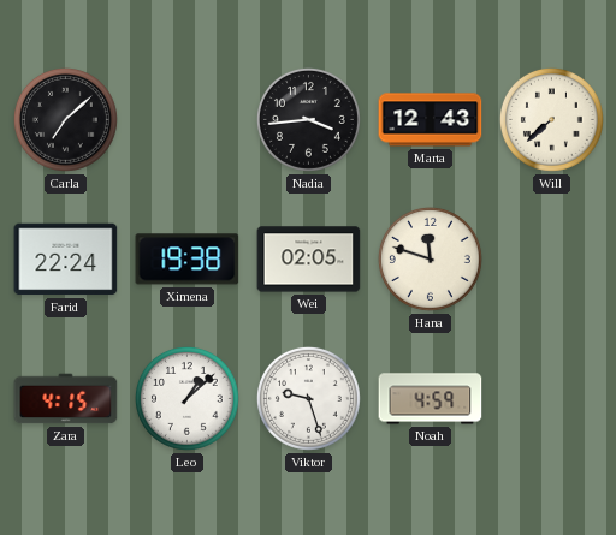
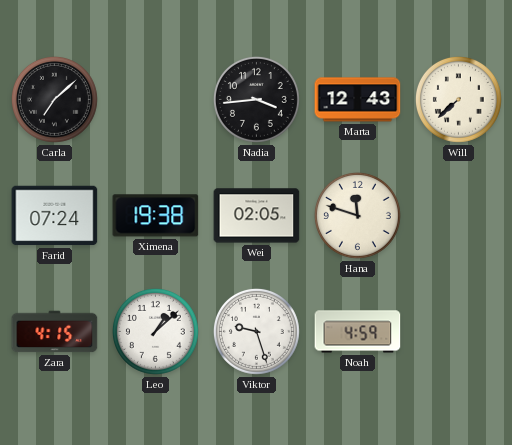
Farid: 22:24 -> 07:24
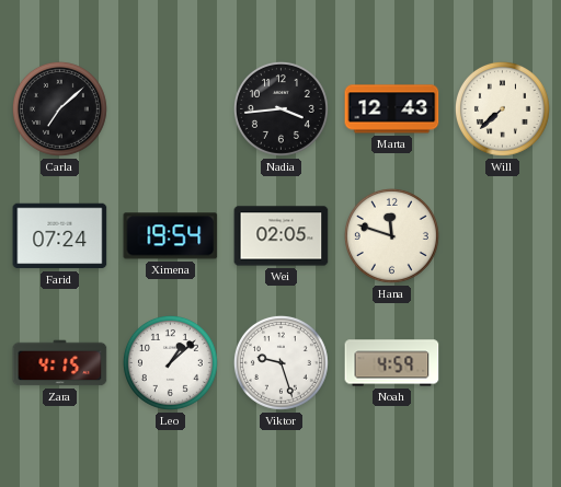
Ximena: 19:38 -> 19:54
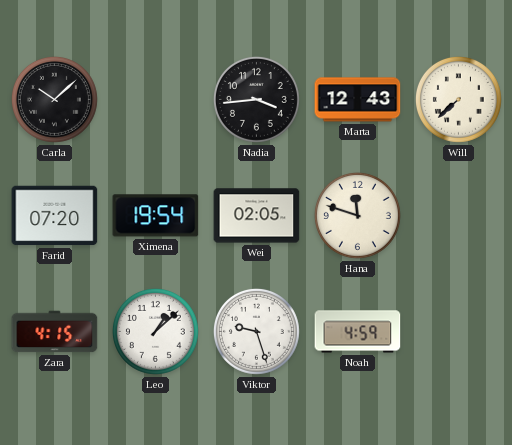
Carla: 7:08 -> 10:08
Farid: 07:24 -> 07:20
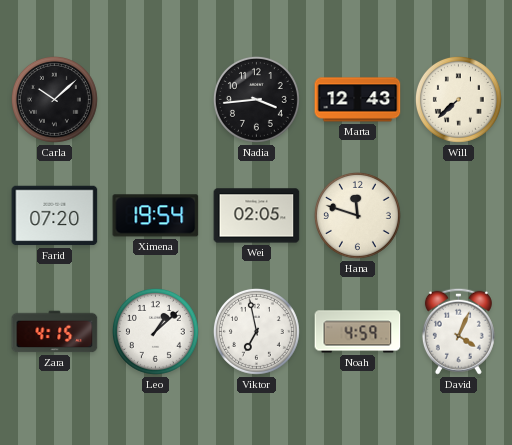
Viktor: 9:27 -> 6:58
David: none -> 4:04
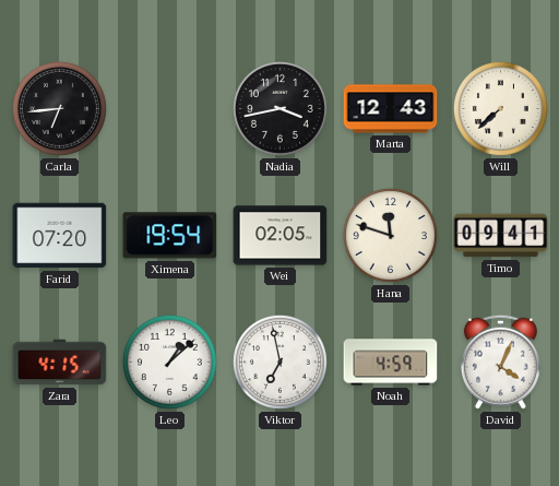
Carla: 10:08 -> 6:44
Nadia: 3:44 -> 3:43
Timo: none -> 09:41
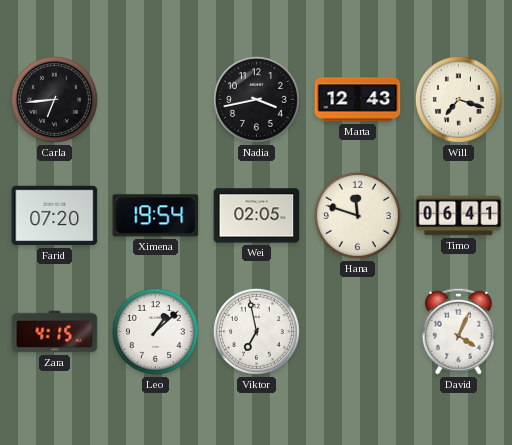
Will: 7:38 -> 7:18
Timo: 09:41 -> 06:41
Noah: 4:59 -> none
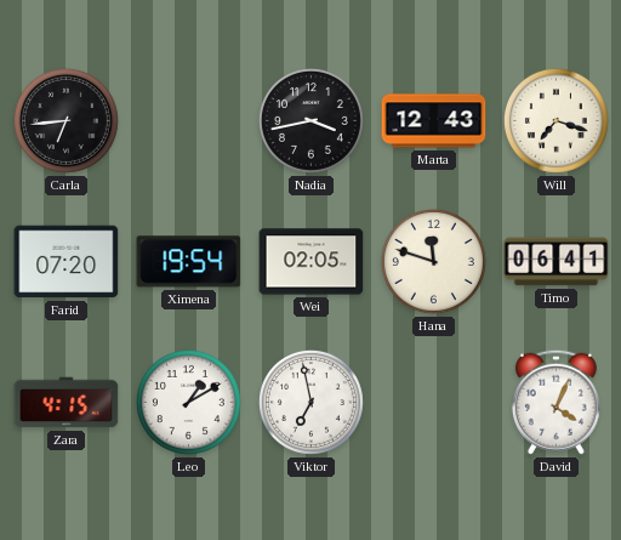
Leo: 1:08 -> 1:10
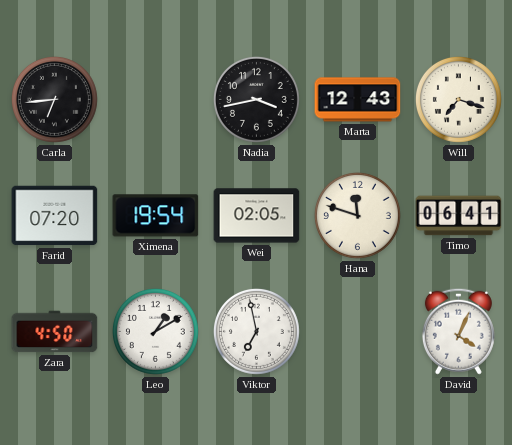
Zara: 4:15 -> 4:50
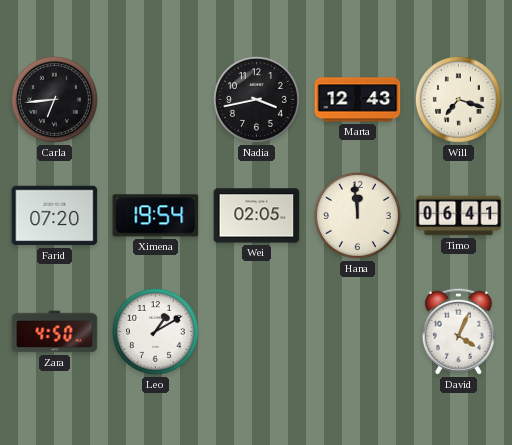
Hana: 11:48 -> 11:59
Viktor: 6:58 -> none
